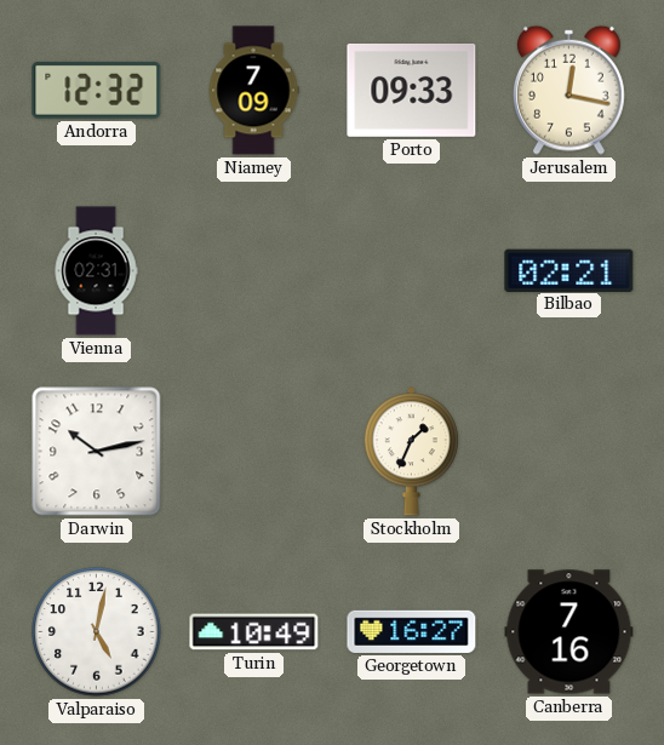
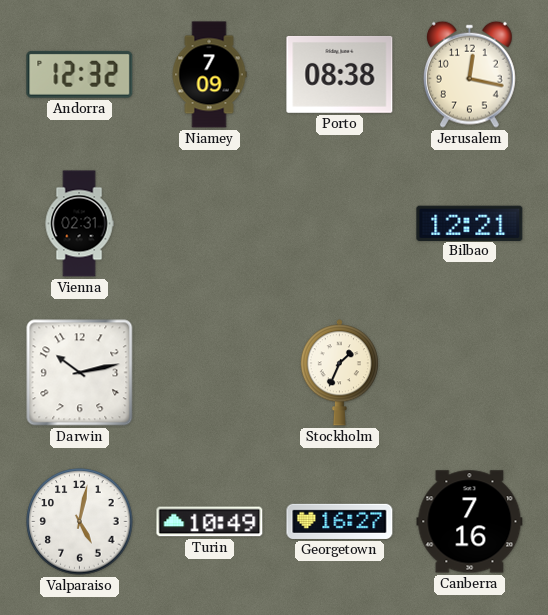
Porto: 09:33 -> 08:38
Bilbao: 02:21 -> 12:21
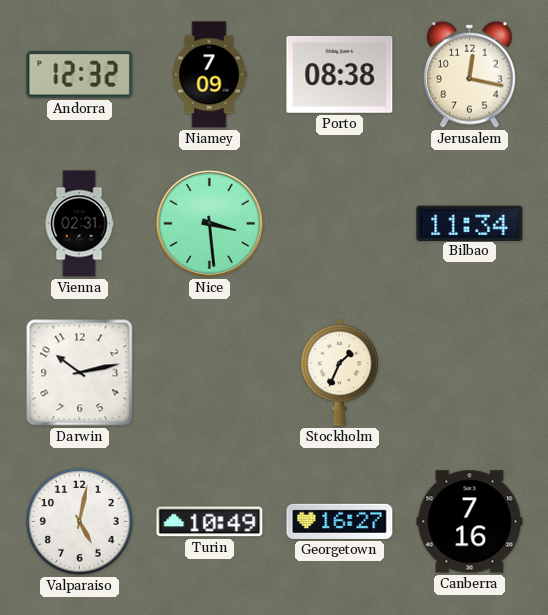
Nice: none -> 3:29
Bilbao: 12:21 -> 11:34
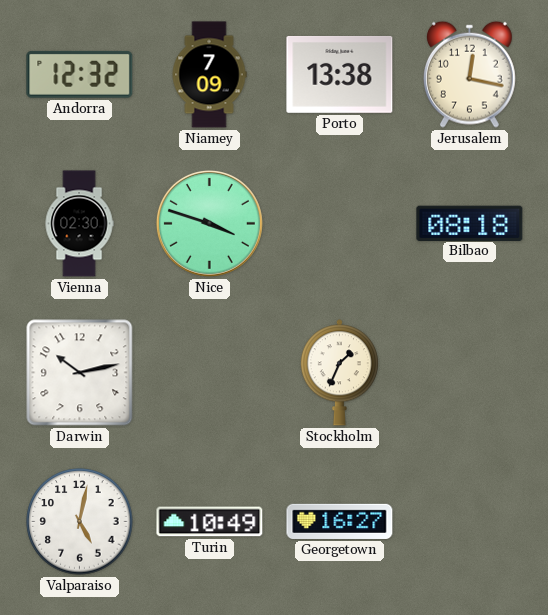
Porto: 08:38 -> 13:38
Vienna: 02:31 -> 02:30
Nice: 3:29 -> 3:48
Bilbao: 11:34 -> 08:18
Canberra: 7:16 -> none
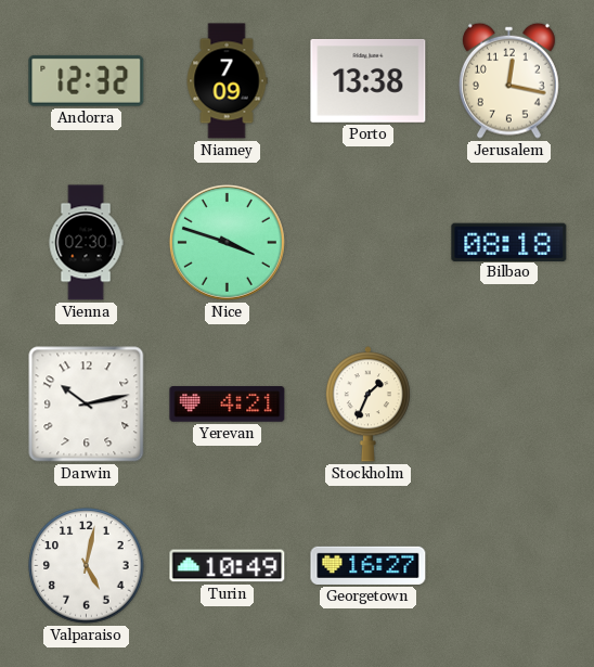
Yerevan: none -> 4:21
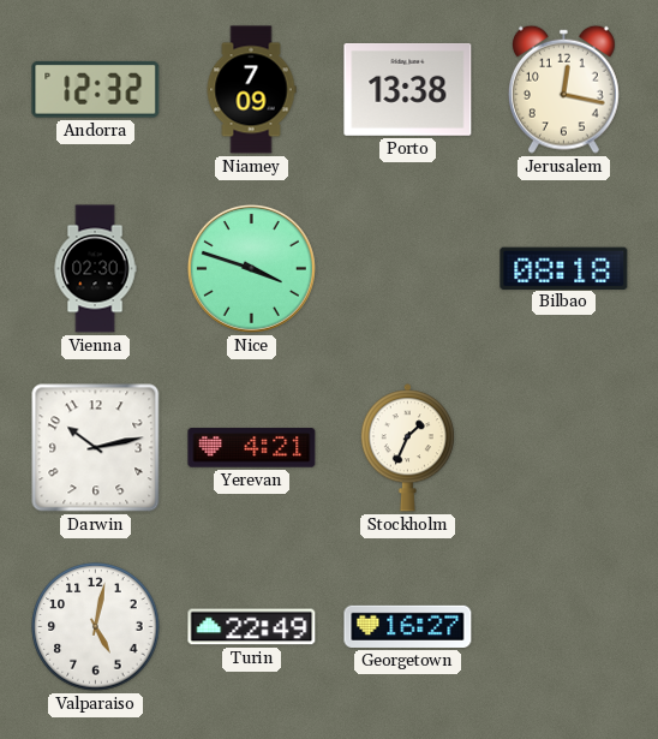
Turin: 10:49 -> 22:49
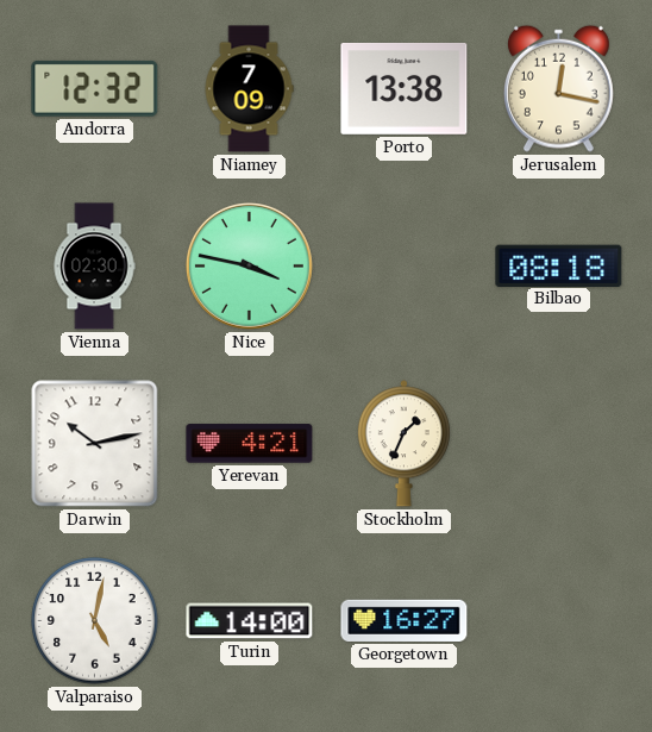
Nice: 3:48 -> 3:47
Turin: 22:49 -> 14:00
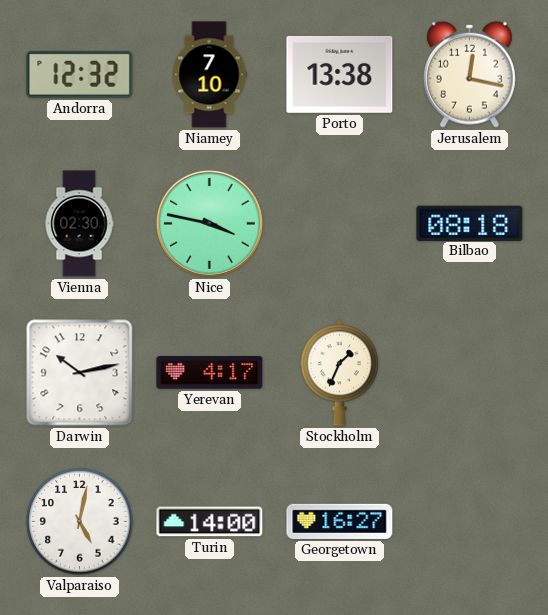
Niamey: 7:09 -> 7:10
Yerevan: 4:21 -> 4:17
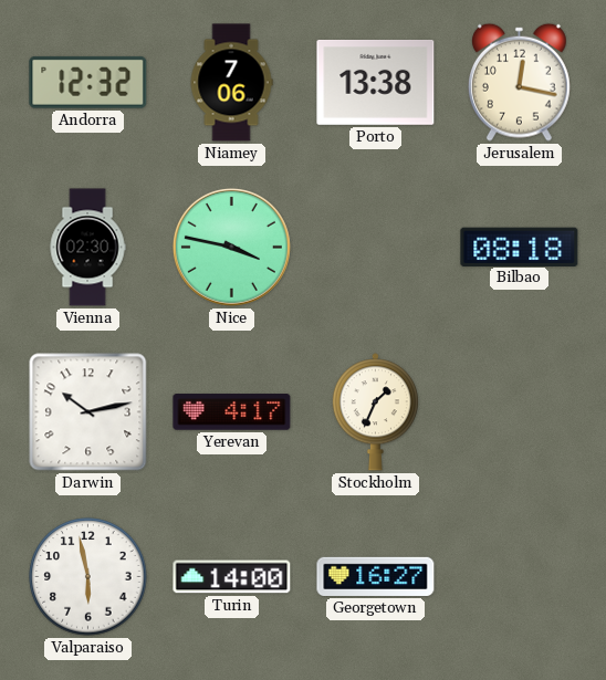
Niamey: 7:10 -> 7:06
Valparaiso: 5:02 -> 5:58
